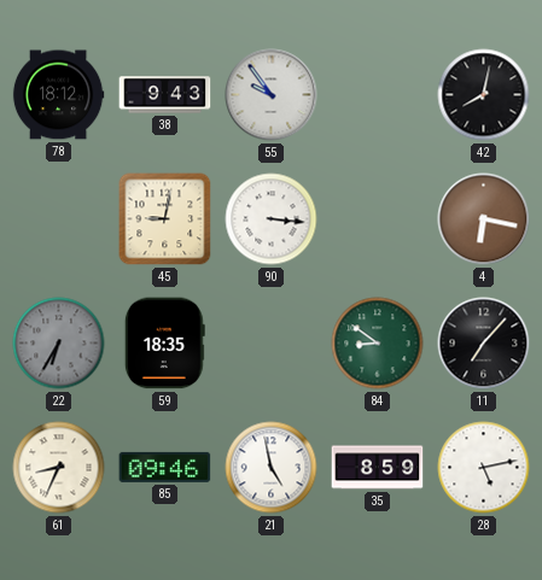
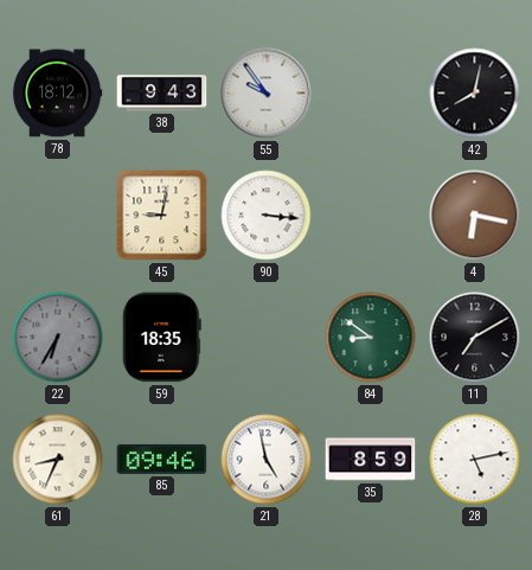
11: 7:07 -> 7:10
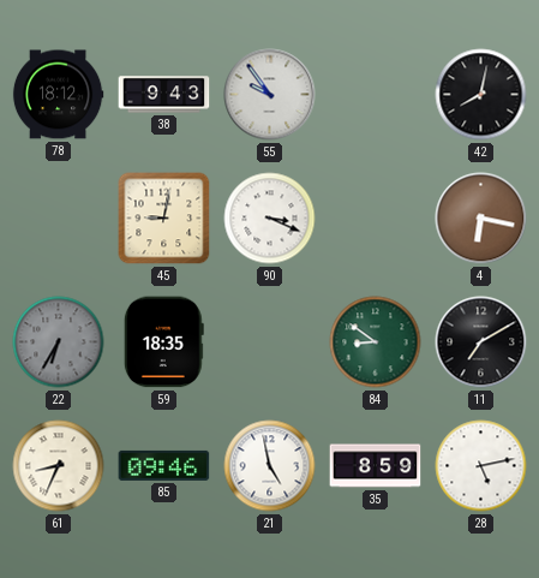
90: 3:16 -> 3:19
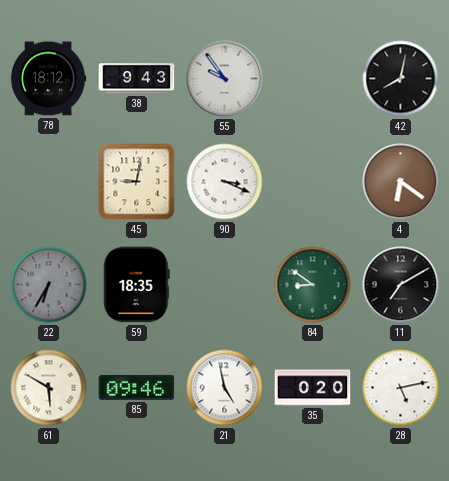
4: 6:17 -> 6:21
61: 8:34 -> 5:50
35: 8:59 -> 0:20
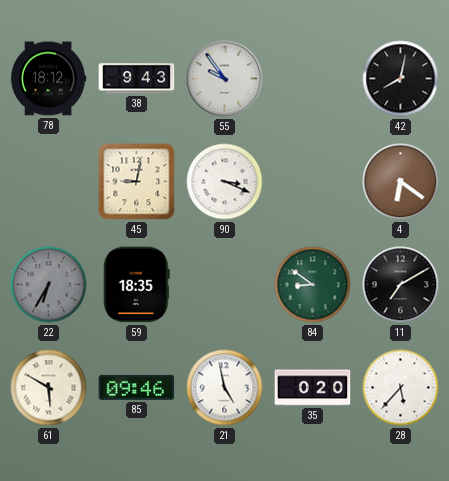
28: 5:13 -> 5:37
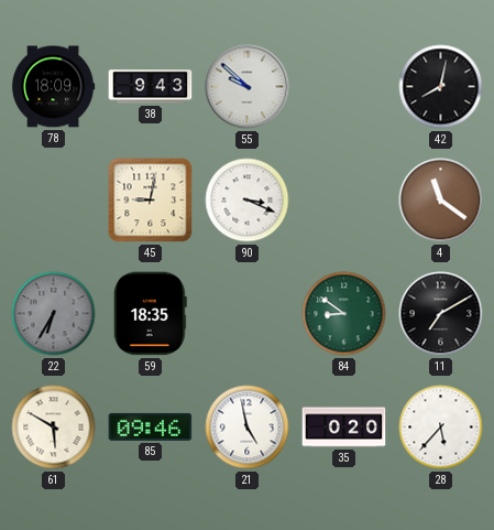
78: 18:12 -> 18:09
55: 9:54 -> 9:52
4: 6:21 -> 11:21
